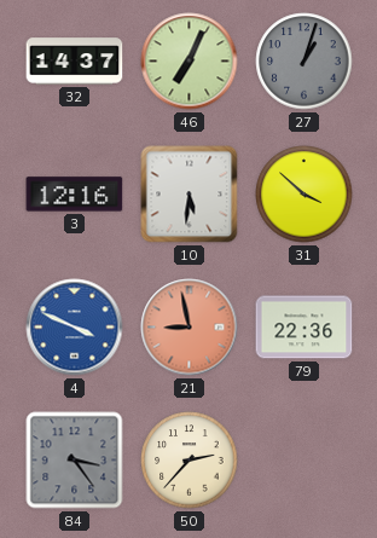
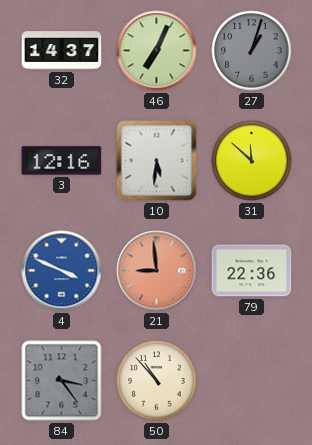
31: 3:52 -> 11:52
21: 8:58 -> 8:59
50: 2:37 -> 10:53
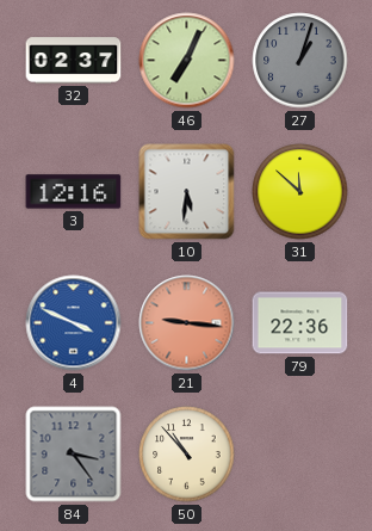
32: 14:37 -> 02:37
21: 8:59 -> 9:16
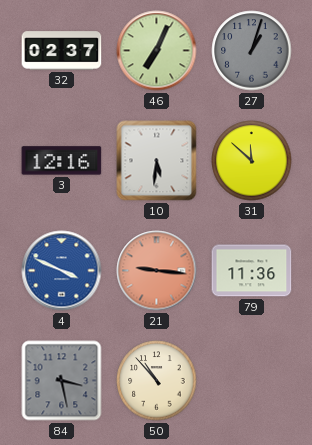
79: 22:36 -> 11:36
84: 3:24 -> 3:28
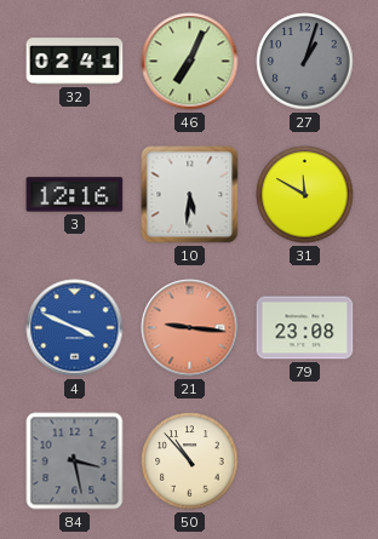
32: 02:37 -> 02:41
31: 11:52 -> 11:50
79: 11:36 -> 23:08
